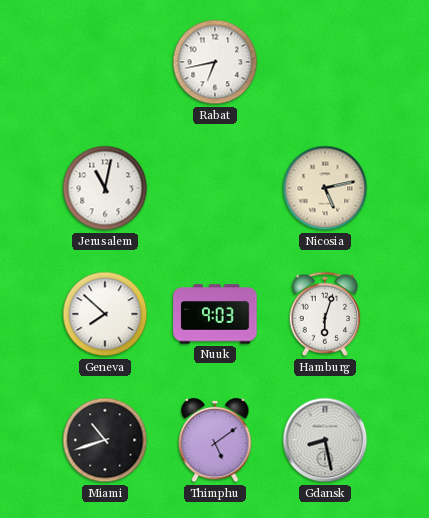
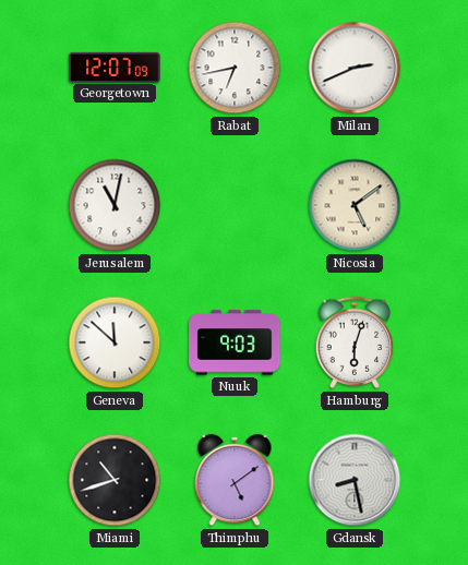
Georgetown: none -> 12:07
Milan: none -> 2:41
Nicosia: 5:13 -> 5:09
Geneva: 7:52 -> 11:52
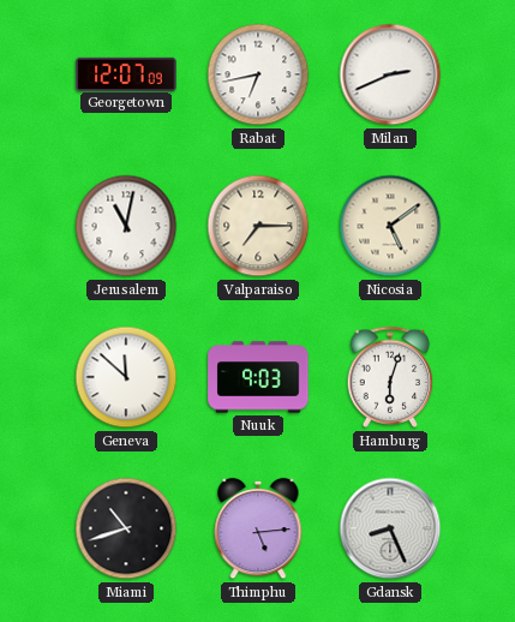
Valparaiso: none -> 7:15
Thimphu: 5:09 -> 5:14
Gdansk: 8:28 -> 8:26
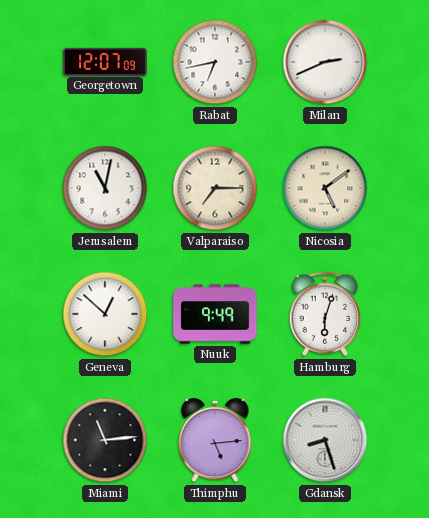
Geneva: 11:52 -> 12:52
Nuuk: 9:03 -> 9:49
Miami: 10:42 -> 11:14
Gdansk: 8:26 -> 8:27
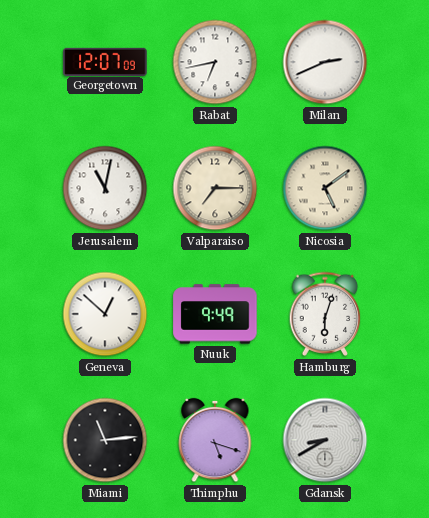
Thimphu: 5:14 -> 5:18
Gdansk: 8:27 -> 8:40
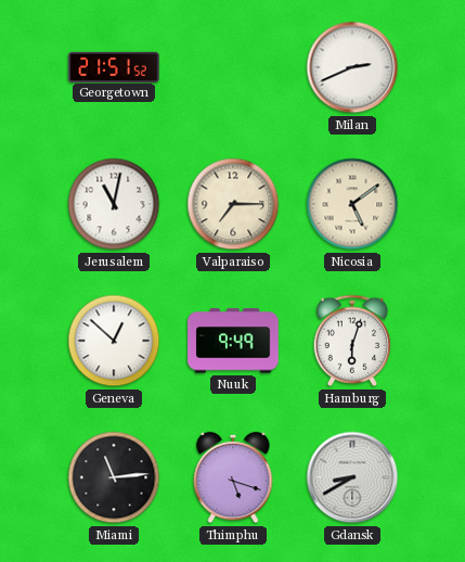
Georgetown: 12:07 -> 21:51
Rabat: 6:43 -> none
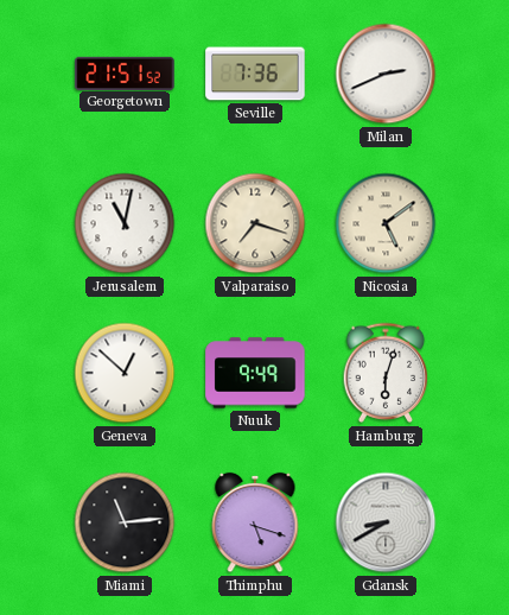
Seville: none -> 7:36
Valparaiso: 7:15 -> 7:18
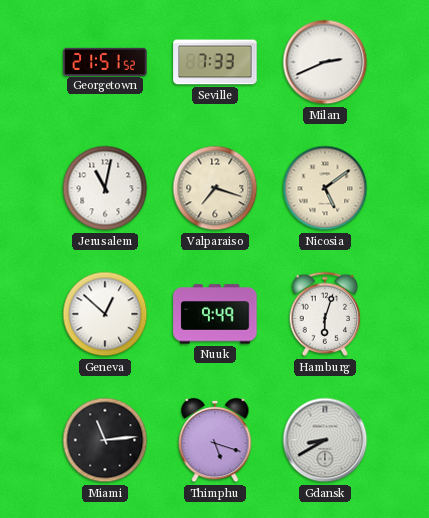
Seville: 7:36 -> 7:33
